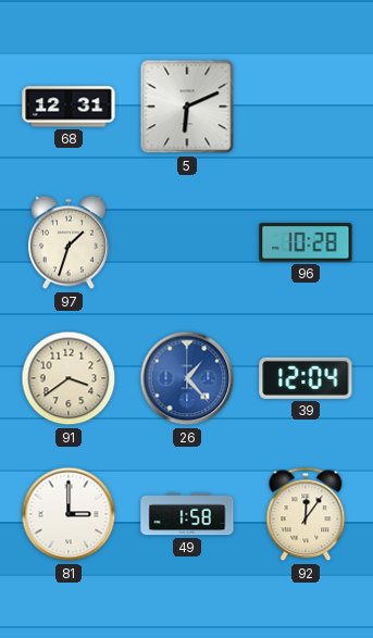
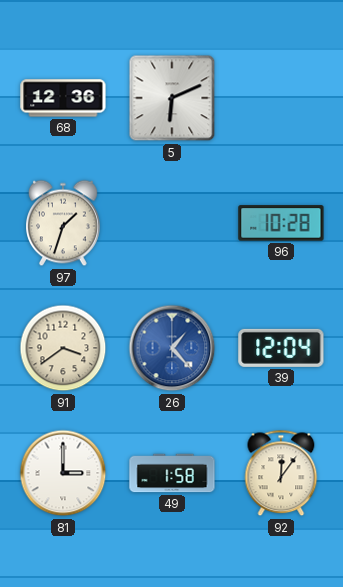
68: 12:31 -> 12:36
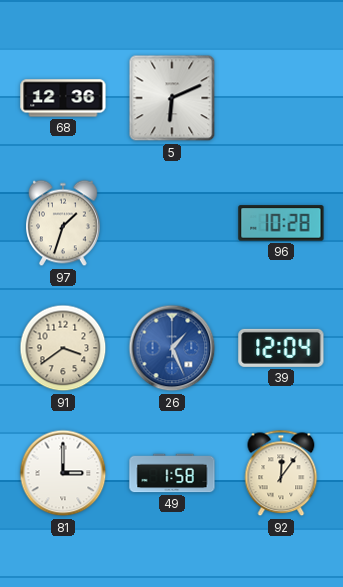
26: 1:23 -> 1:26
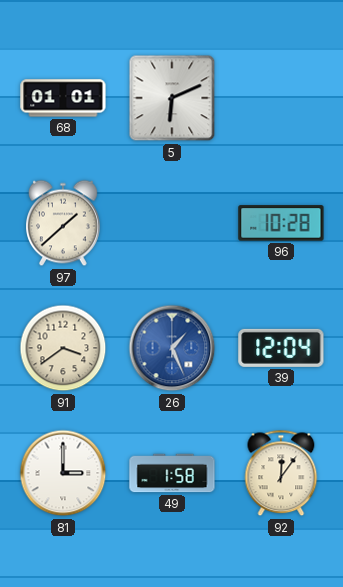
68: 12:36 -> 01:01
97: 1:33 -> 1:38
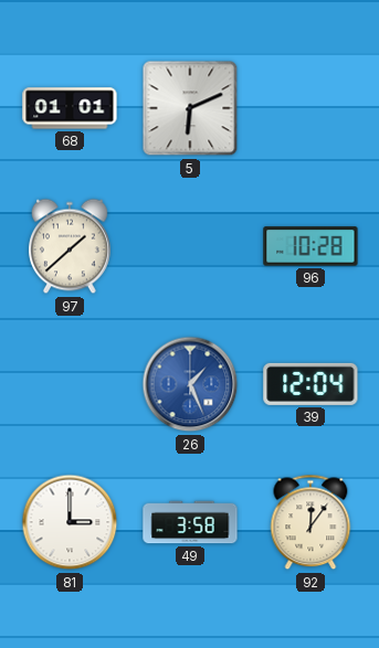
91: 3:39 -> none
49: 1:58 -> 3:58
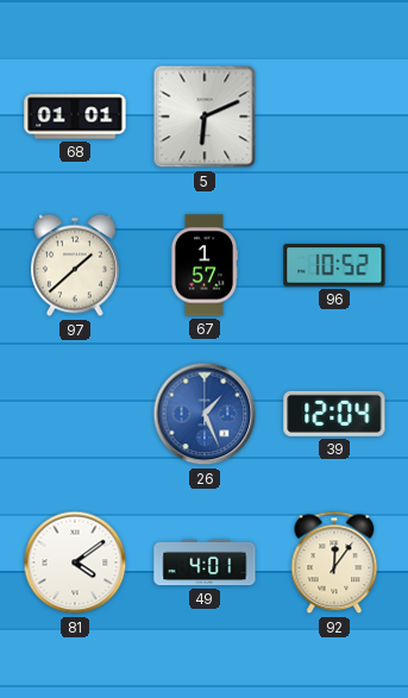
67: none -> 1:57
96: 10:28 -> 10:52
81: 3:00 -> 4:09
49: 3:58 -> 4:01
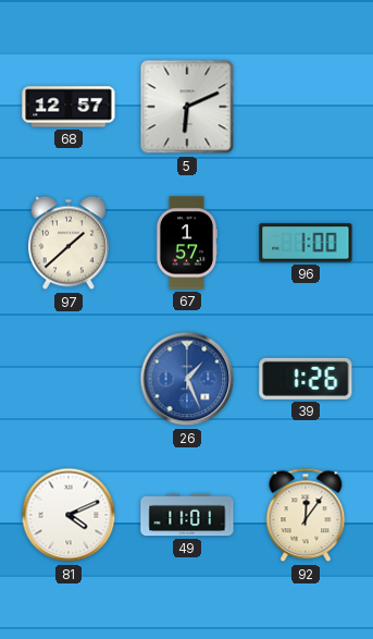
68: 01:01 -> 12:57
96: 10:52 -> 1:00
39: 12:04 -> 1:26
81: 4:09 -> 4:11
49: 4:01 -> 11:01
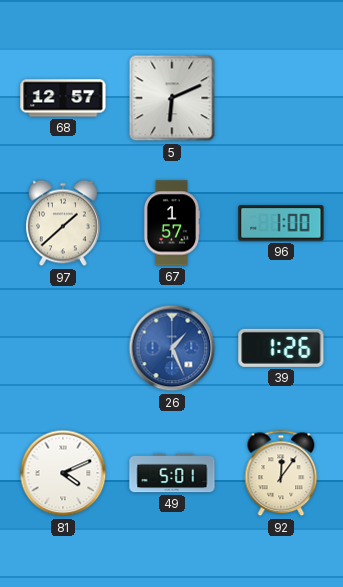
49: 11:01 -> 5:01
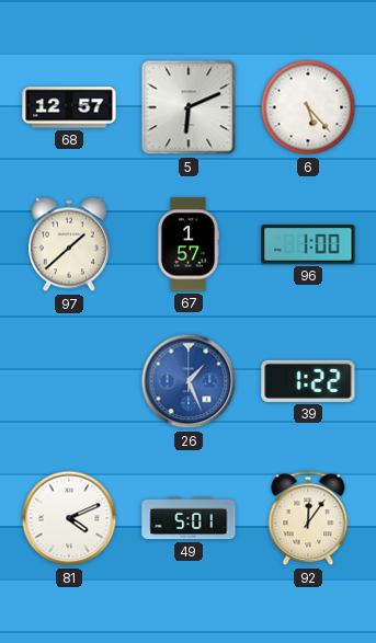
6: none -> 5:23
39: 1:26 -> 1:22
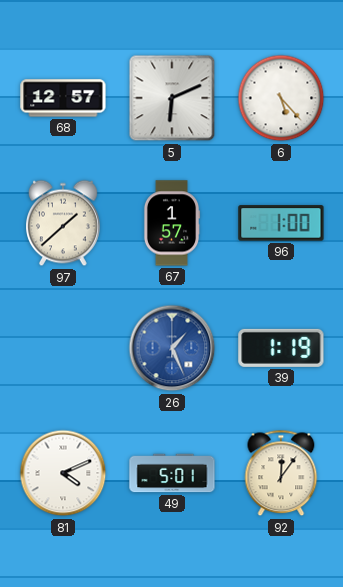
39: 1:22 -> 1:19
